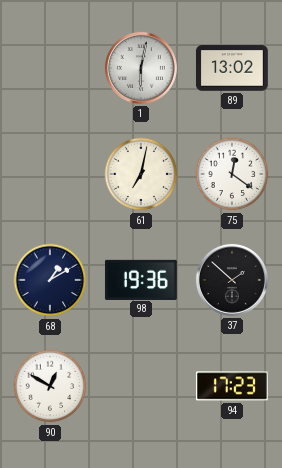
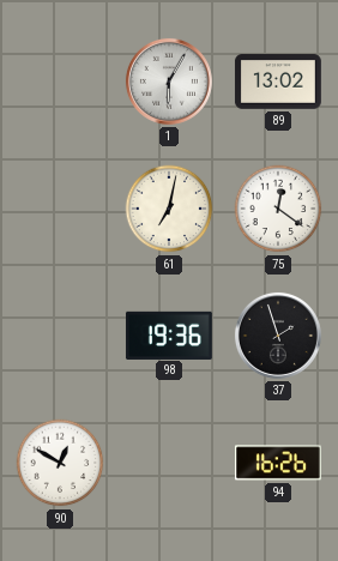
1: 6:02 -> 6:05
68: 1:10 -> none
37: 1:52 -> 1:57
94: 17:23 -> 16:26
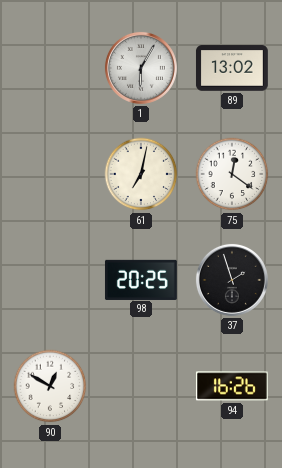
98: 19:36 -> 20:25
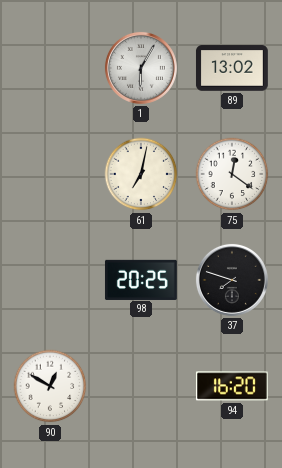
37: 1:57 -> 7:48
94: 16:26 -> 16:20
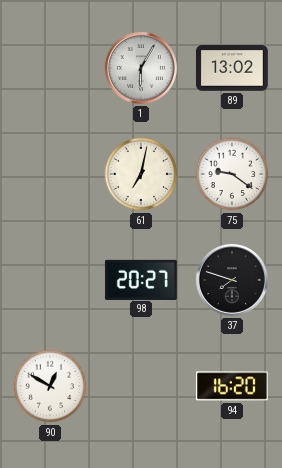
75: 12:21 -> 9:21
98: 20:25 -> 20:27
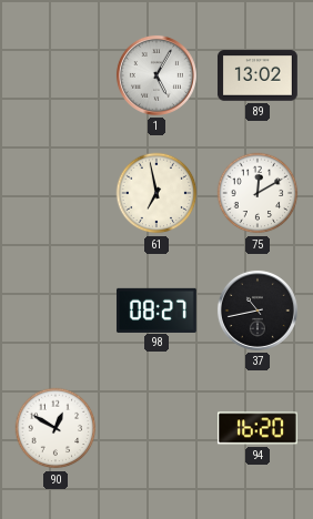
1: 6:05 -> 5:05
61: 7:02 -> 6:58
75: 9:21 -> 12:10
98: 20:27 -> 08:27
37: 7:48 -> 10:43
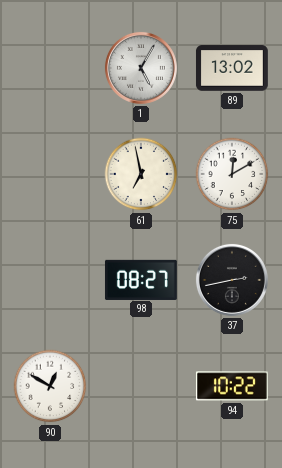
37: 10:43 -> 2:43
94: 16:20 -> 10:22
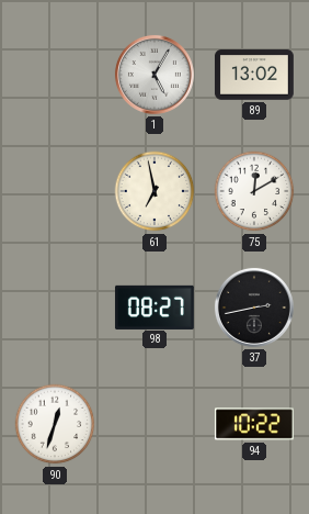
90: 12:50 -> 12:33
